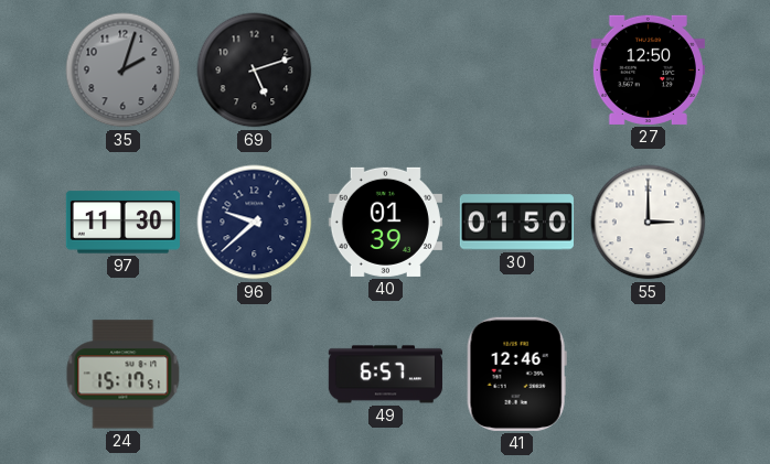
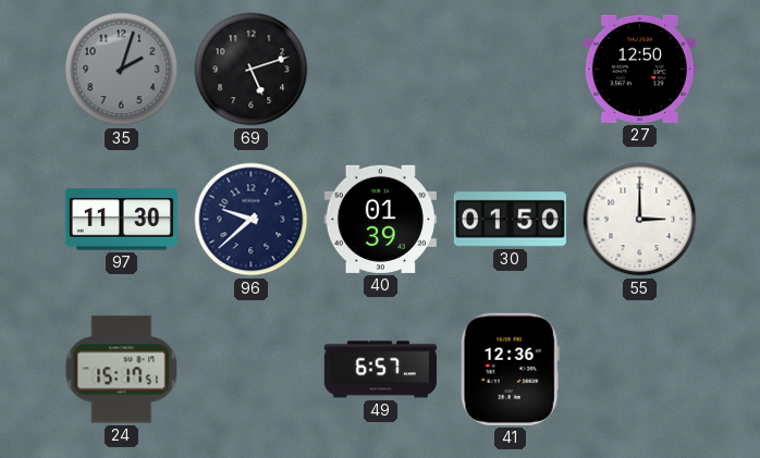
41: 12:46 -> 12:36
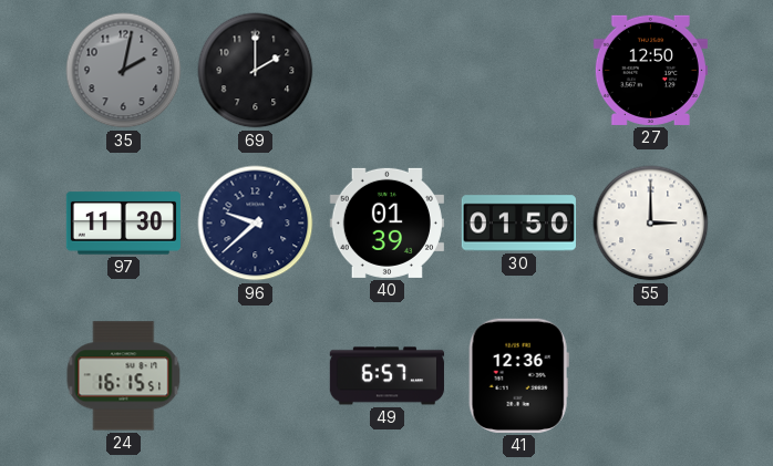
35: 2:03 -> 2:02
69: 5:12 -> 2:00
24: 15:17 -> 16:15
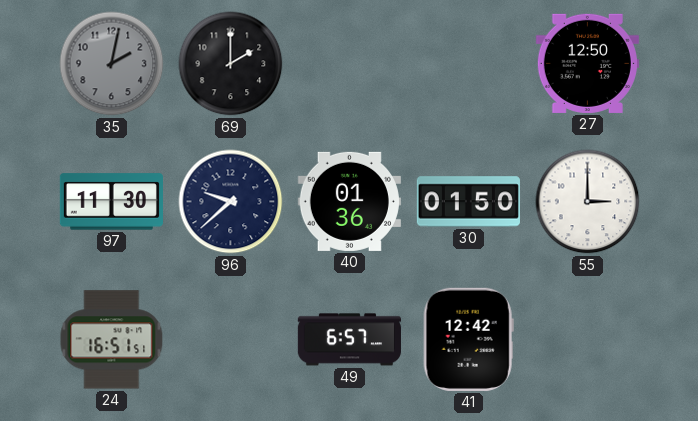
40: 01:39 -> 01:36
24: 16:15 -> 16:51
41: 12:36 -> 12:42
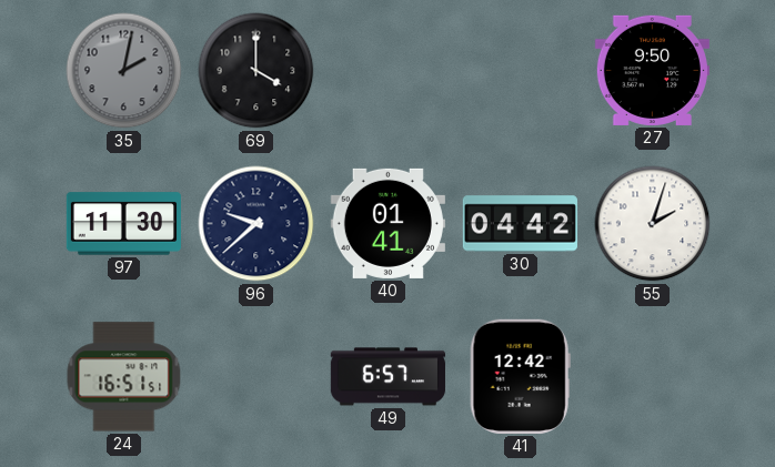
69: 2:00 -> 4:00
27: 12:50 -> 9:50
40: 01:36 -> 01:41
30: 01:50 -> 04:42
55: 3:00 -> 2:03
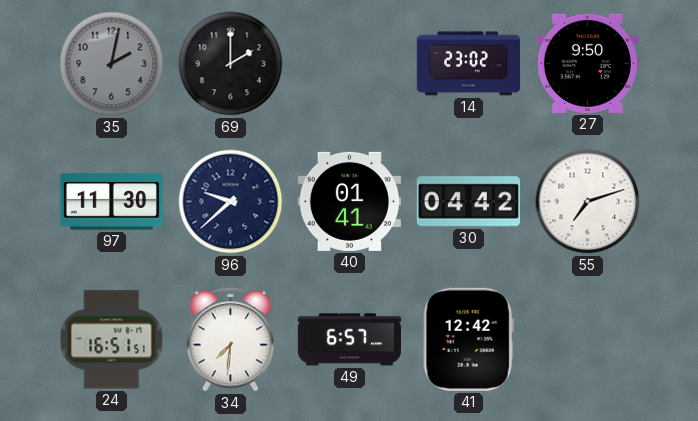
69: 4:00 -> 2:00
14: none -> 23:02
55: 2:03 -> 7:12
34: none -> 7:31
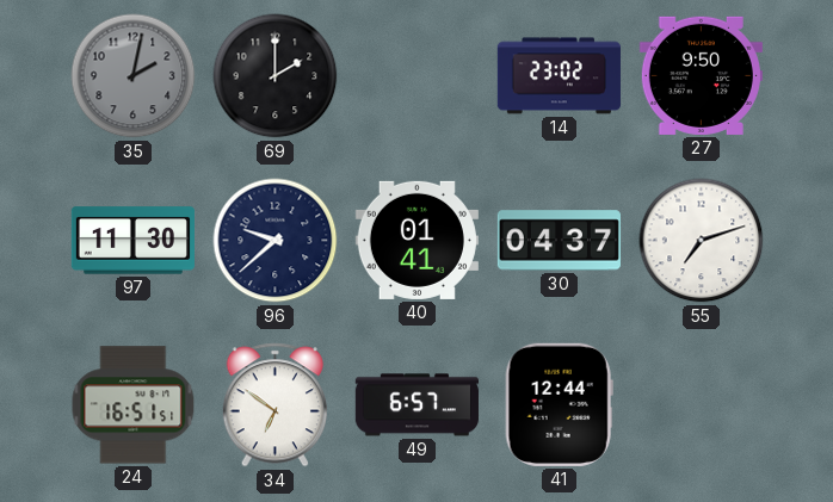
30: 04:42 -> 04:37
34: 7:31 -> 6:51
41: 12:42 -> 12:44
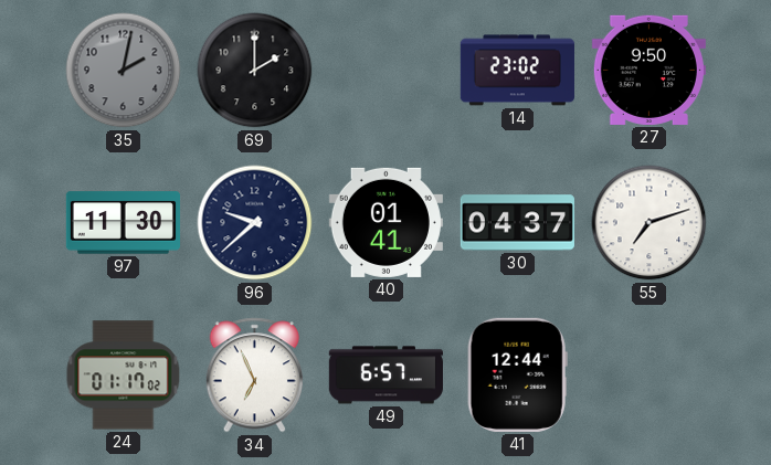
24: 16:51 -> 01:17
34: 6:51 -> 6:56
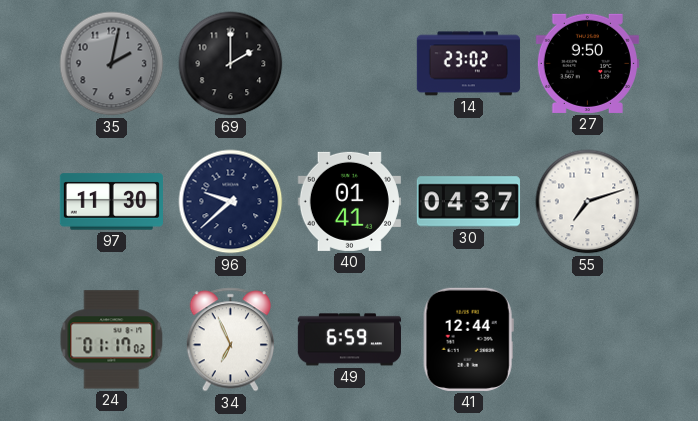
49: 6:57 -> 6:59
